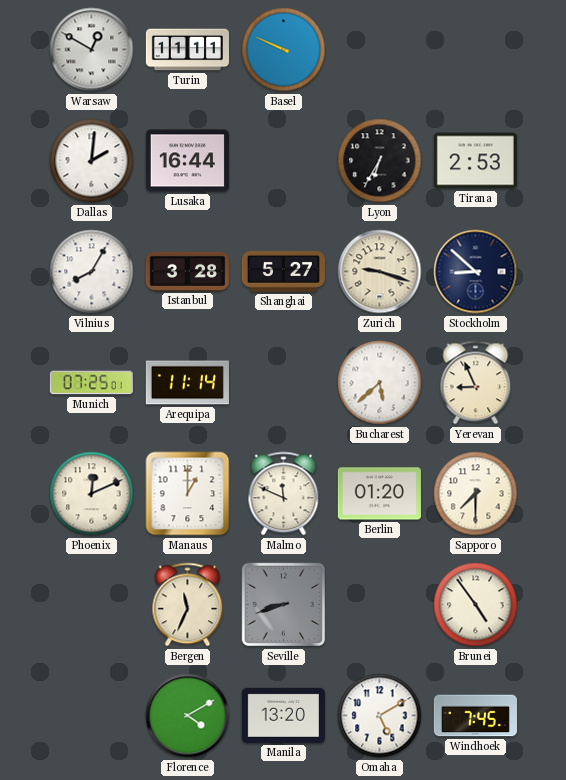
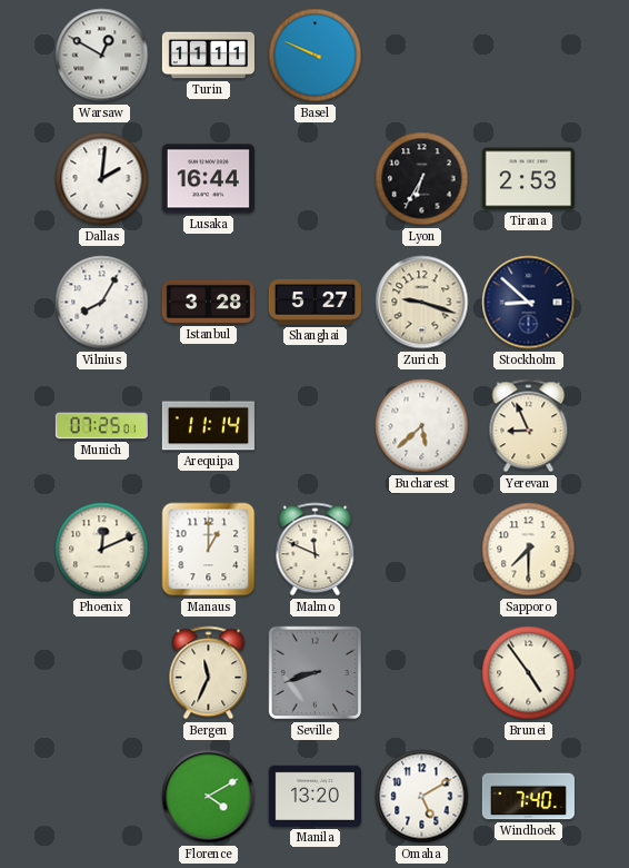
Berlin: 01:20 -> none
Windhoek: 7:45 -> 7:40
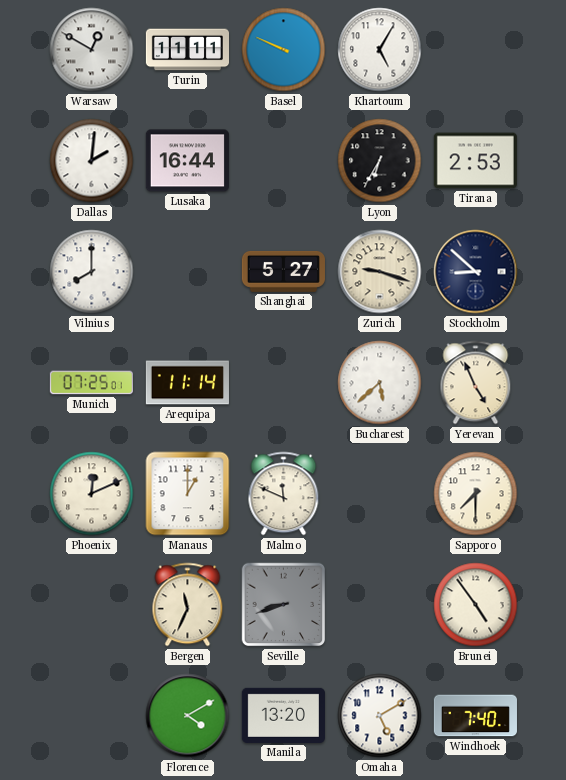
Khartoum: none -> 5:05
Vilnius: 8:05 -> 8:00
Istanbul: 3:28 -> none
Yerevan: 8:56 -> 4:56
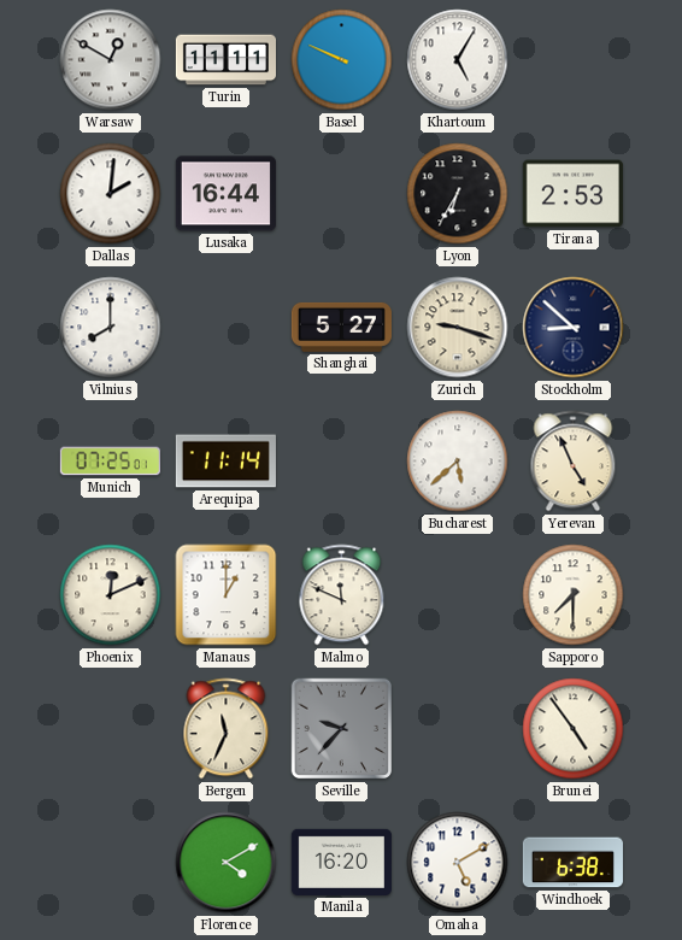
Seville: 8:42 -> 9:37
Manila: 13:20 -> 16:20
Windhoek: 7:40 -> 6:38
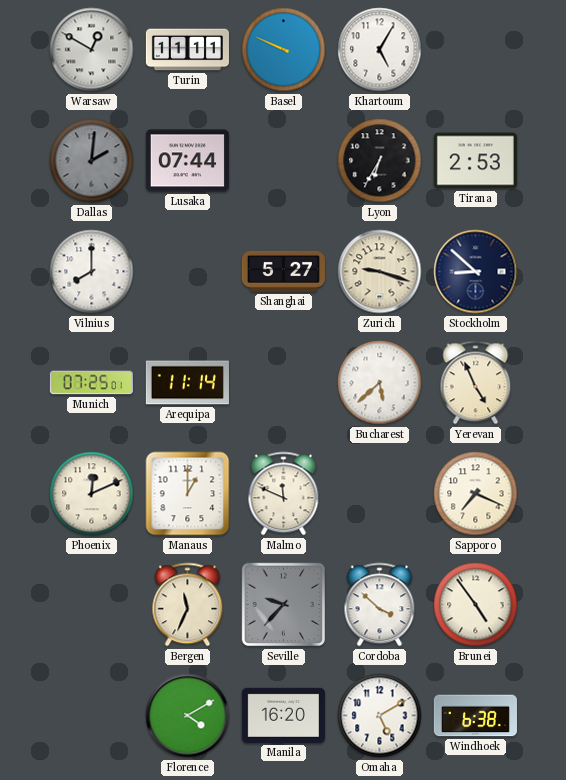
Dallas dial: white -> grey
Lusaka: 16:44 -> 07:44
Sapporo: 7:30 -> 7:19
Cordoba: none -> 3:52
